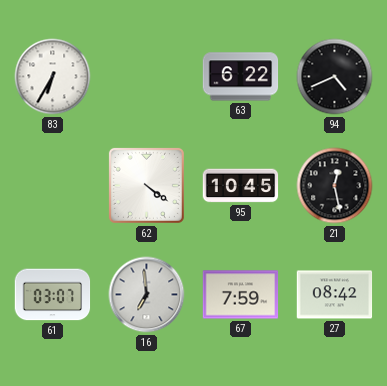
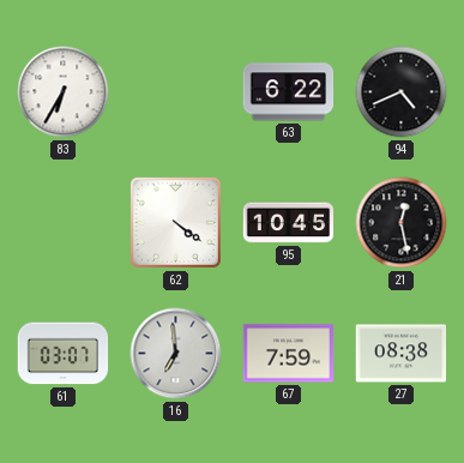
27: 08:42 -> 08:38
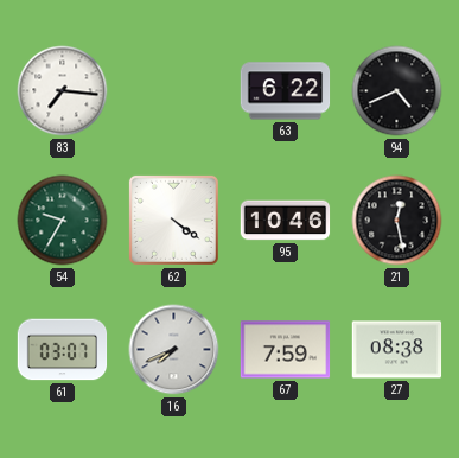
83: 6:35 -> 7:16
54: none -> 9:35
95: 10:45 -> 10:46
16: 6:59 -> 7:41
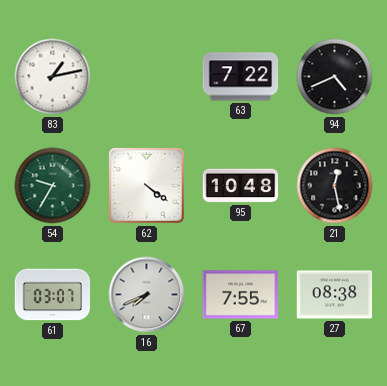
83: 7:16 -> 1:13
63: 6:22 -> 7:22
95: 10:46 -> 10:48
67: 7:59 -> 7:55
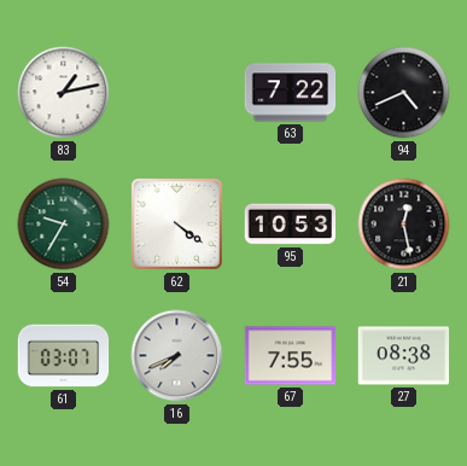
95: 10:48 -> 10:53
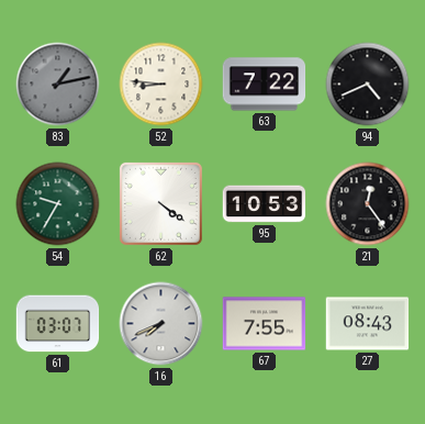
83 dial: white -> grey
52: none -> 8:46
21: 12:28 -> 12:24
27: 08:38 -> 08:43
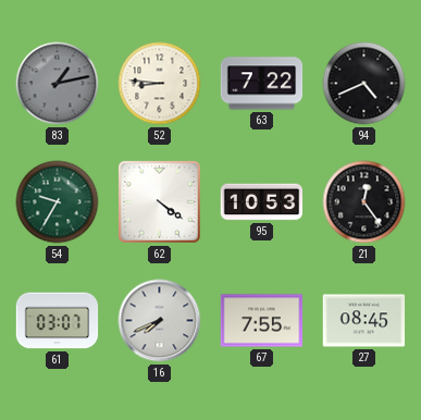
27: 08:43 -> 08:45
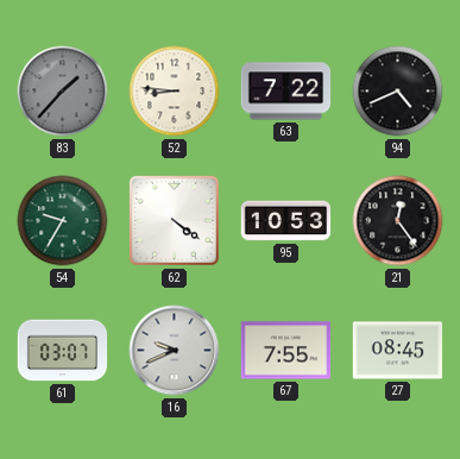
83: 1:13 -> 1:37
16: 7:41 -> 9:41
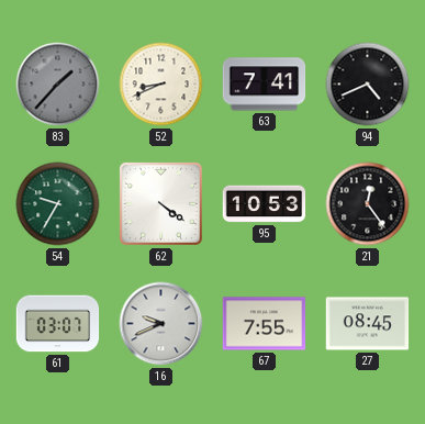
52: 8:46 -> 8:41
63: 7:22 -> 7:41
